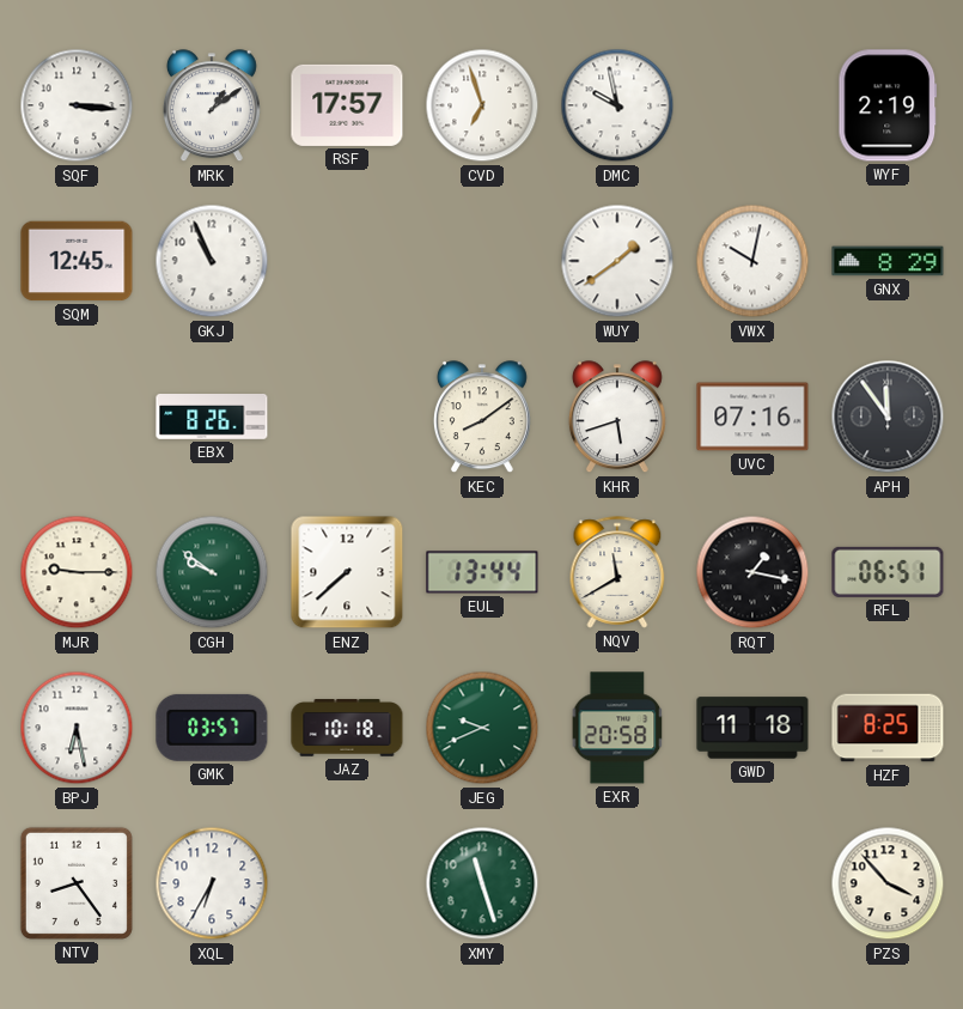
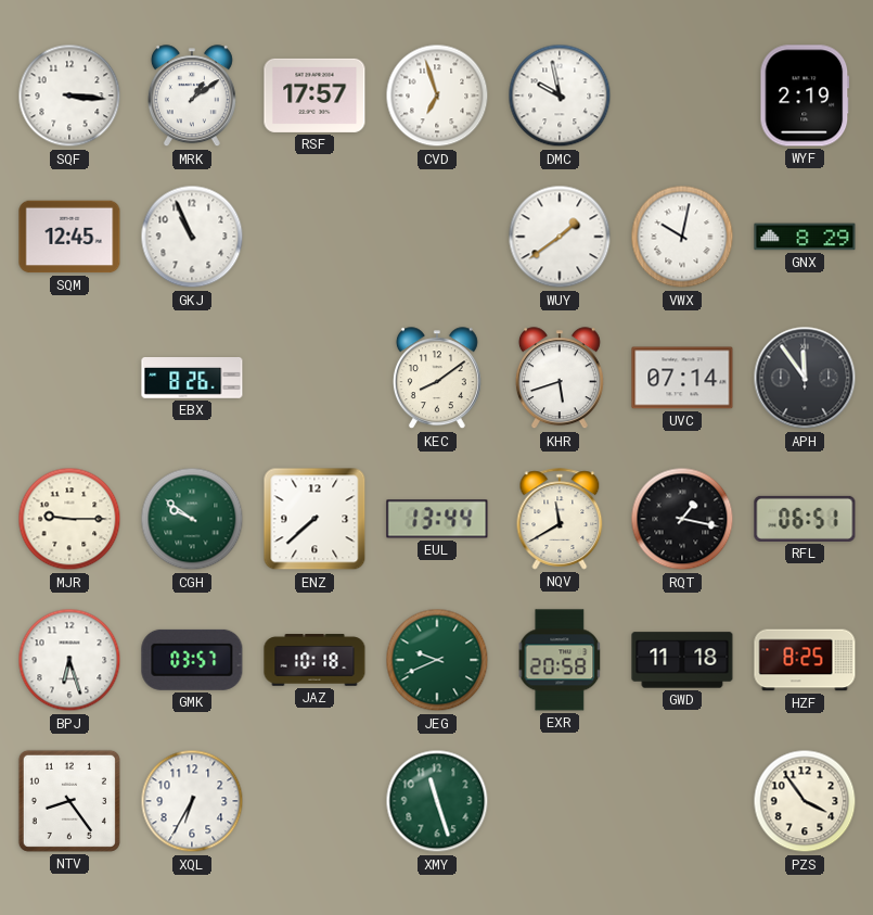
UVC: 07:16 -> 07:14
BPJ: 6:28 -> 6:27
PZS: 3:53 -> 3:54
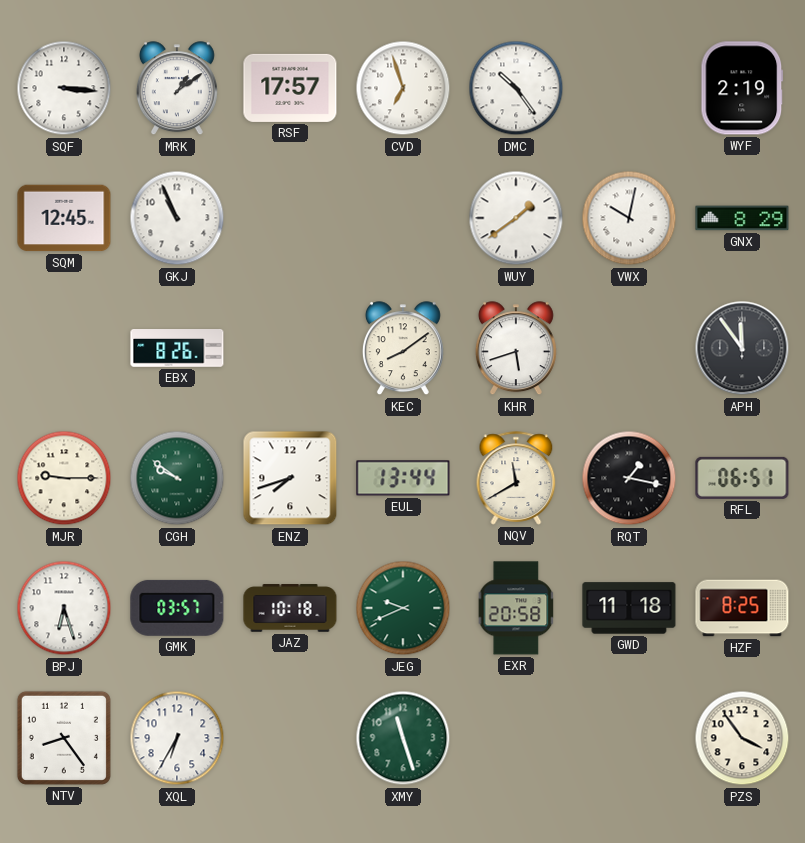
DMC: 9:58 -> 10:24
UVC: 07:14 -> none
ENZ: 7:38 -> 7:42
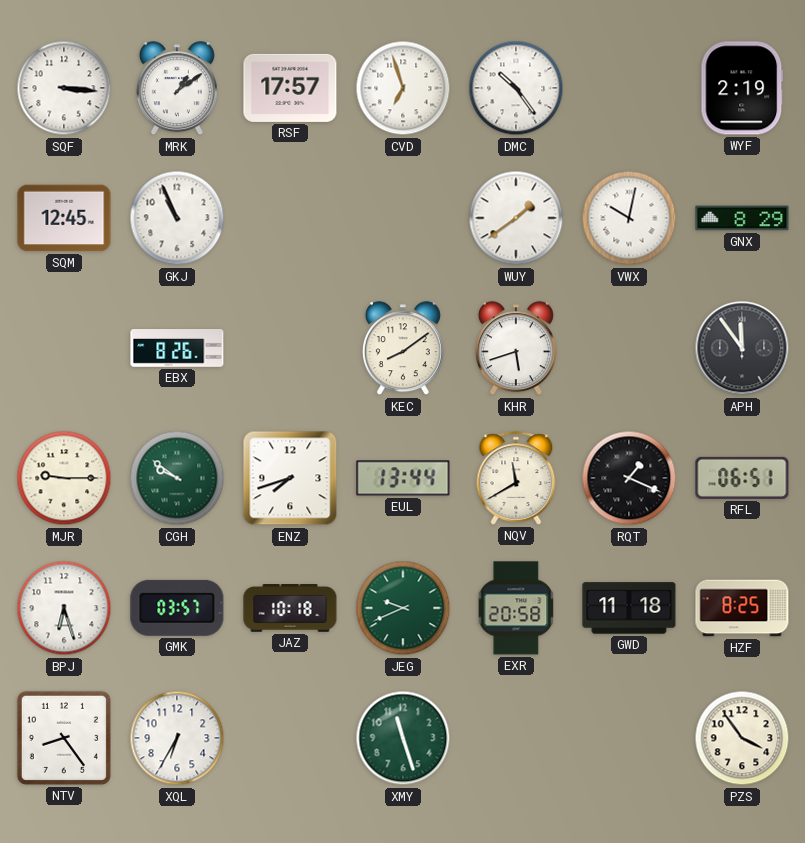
RQT: 1:17 -> 1:19
